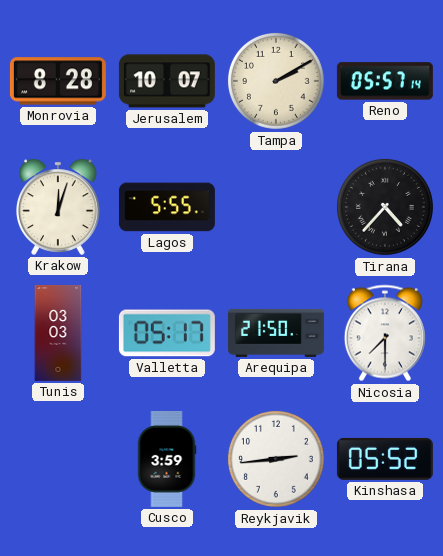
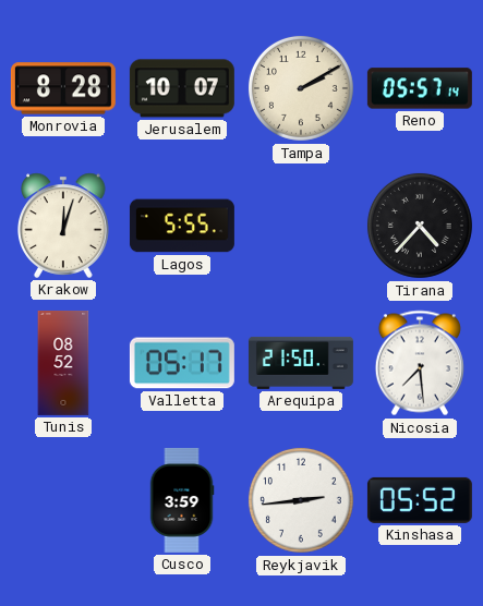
Tunis: 03:03 -> 08:52
Nicosia: 7:30 -> 7:29
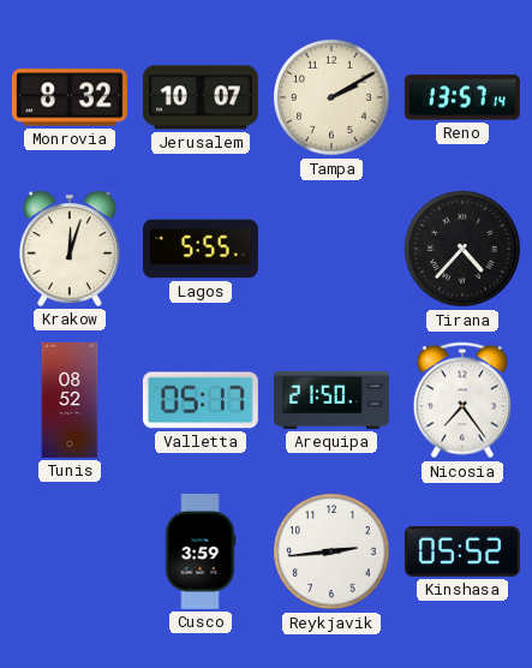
Monrovia: 8:28 -> 8:32
Reno: 05:57 -> 13:57
Nicosia: 7:29 -> 7:24
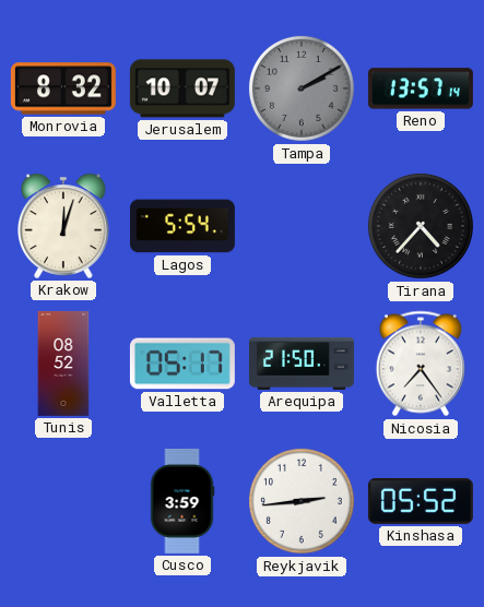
Tampa dial: cream -> grey
Lagos: 5:55 -> 5:54
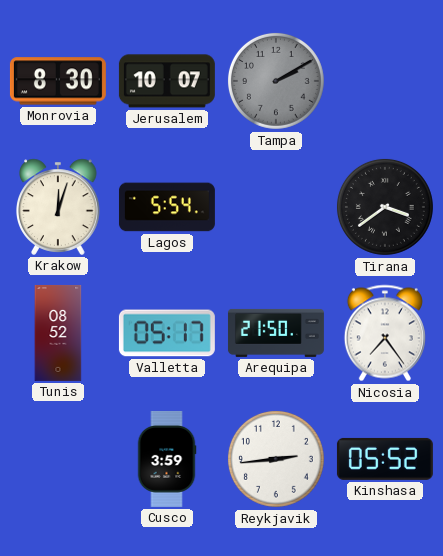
Monrovia: 8:32 -> 8:30
Reno: 13:57 -> none
Tirana: 4:37 -> 3:39
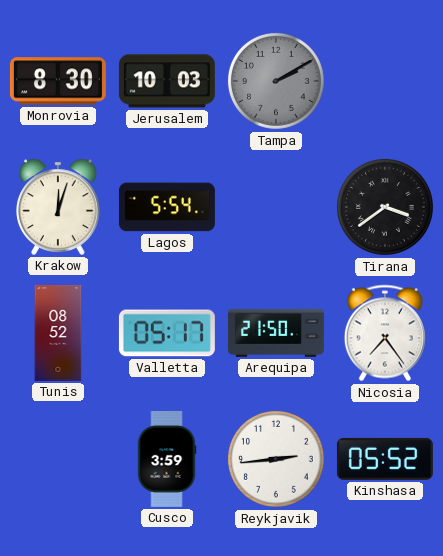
Jerusalem: 10:07 -> 10:03
